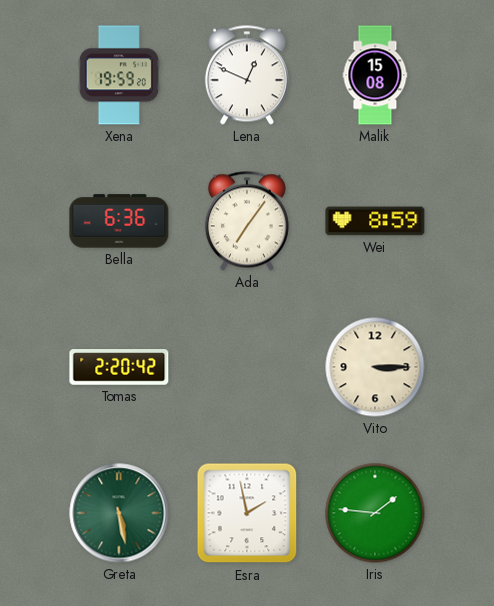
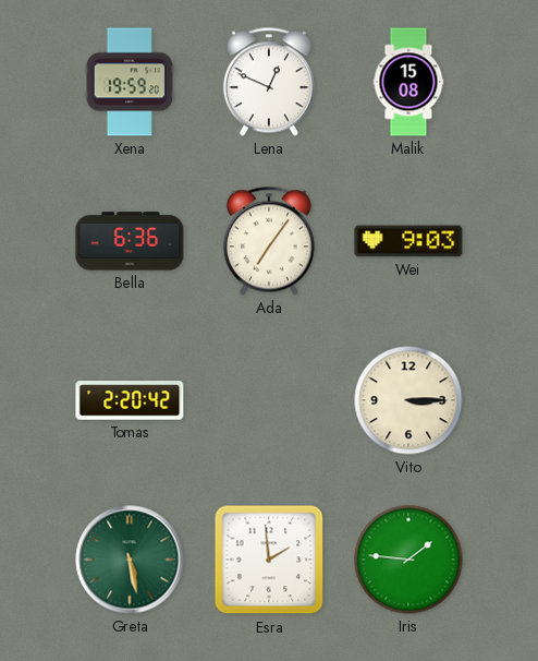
Wei: 8:59 -> 9:03
Esra: 1:58 -> 1:59
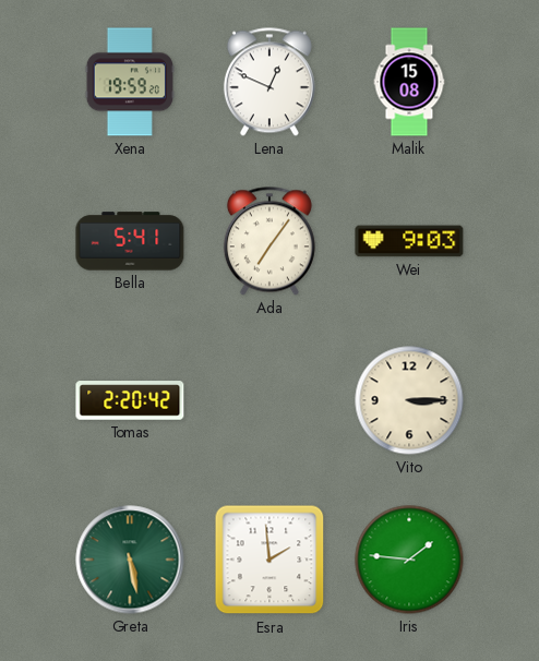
Bella: 6:36 -> 5:41
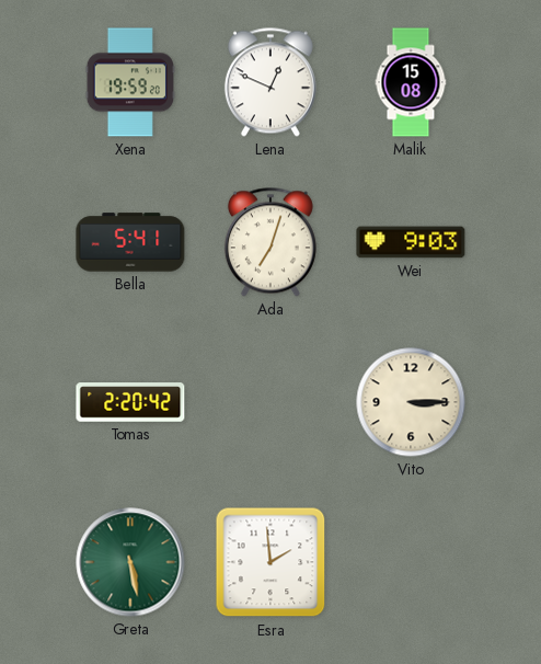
Ada: 7:06 -> 7:03
Iris: 1:46 -> none
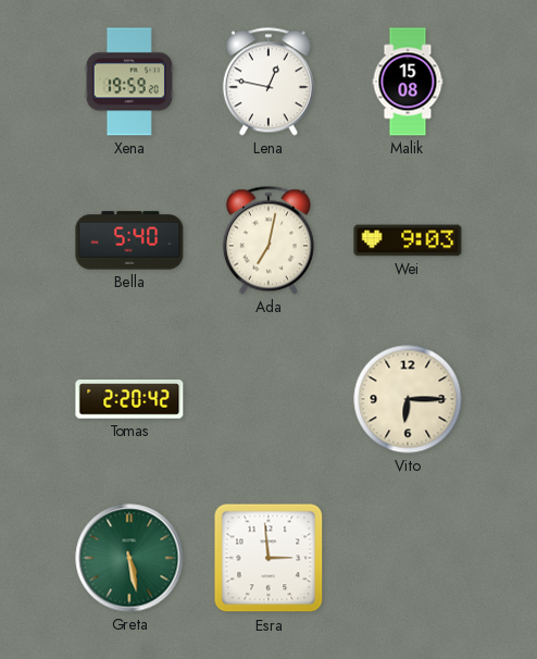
Lena: 12:49 -> 12:47
Bella: 5:41 -> 5:40
Ada: 7:03 -> 7:02
Vito: 3:15 -> 6:15
Esra: 1:59 -> 2:59
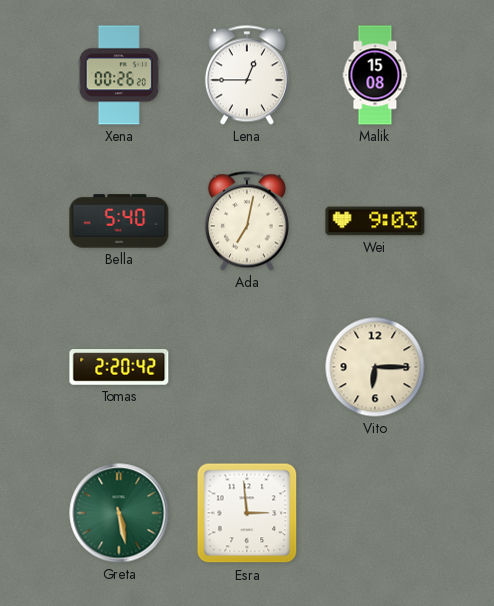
Xena: 19:59 -> 00:26
Lena: 12:47 -> 12:45
